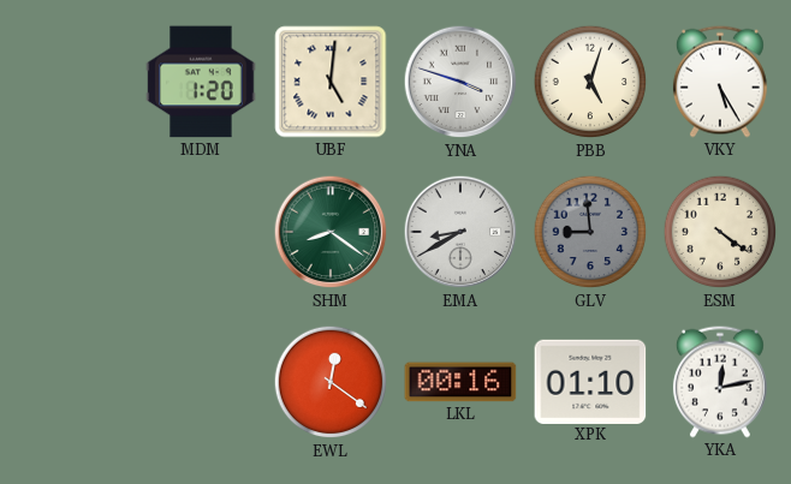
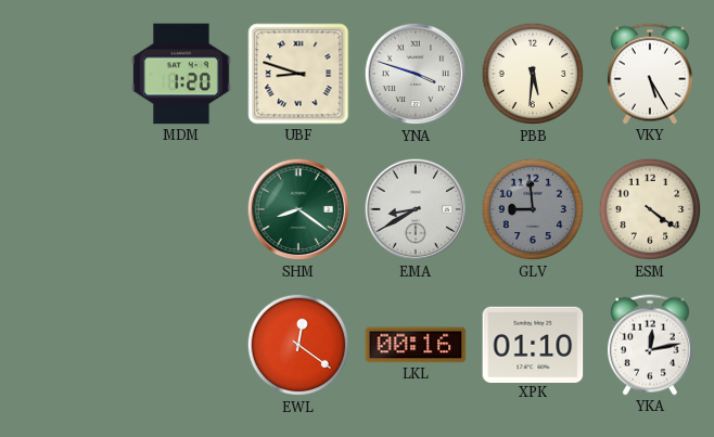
UBF: 5:01 -> 8:48
PBB: 5:03 -> 5:31
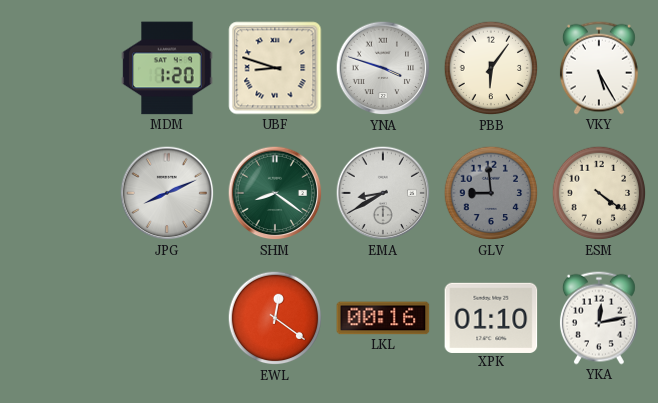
PBB: 5:31 -> 6:06
JPG: none -> 8:11
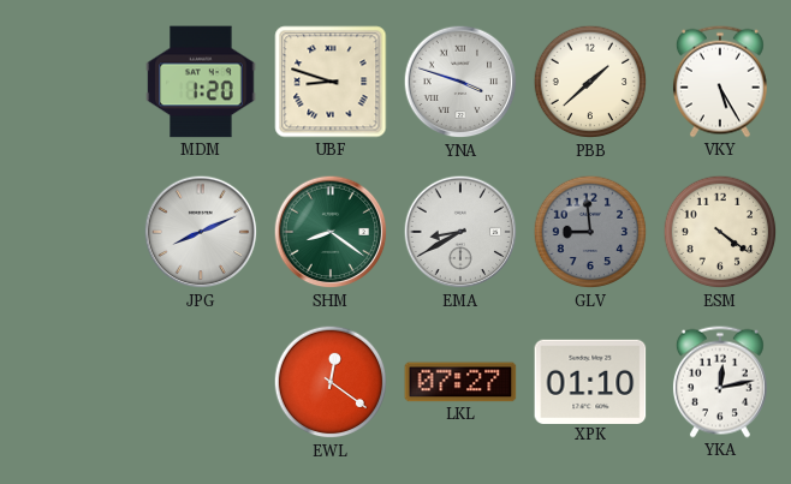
PBB: 6:06 -> 1:38
LKL: 00:16 -> 07:27
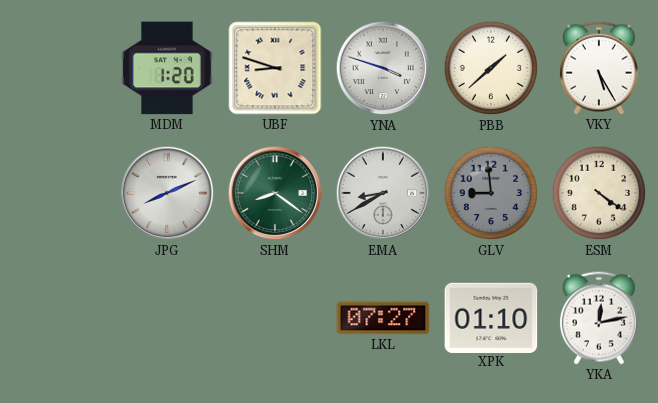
EWL: 12:21 -> none
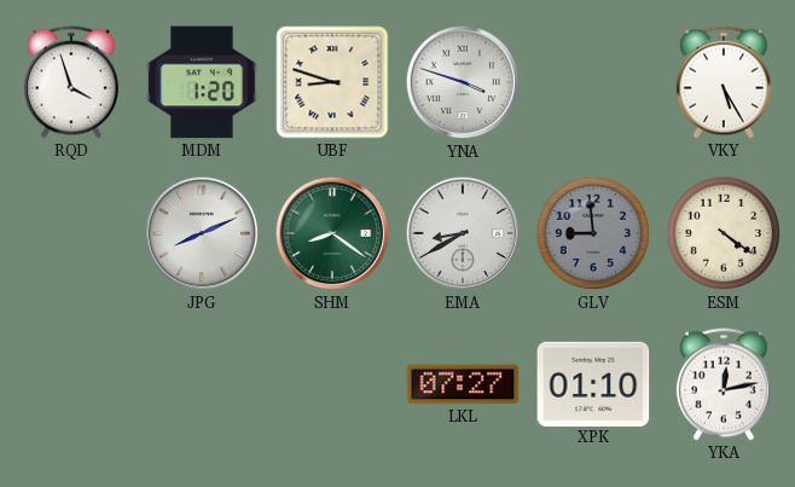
RQD: none -> 3:57
PBB: 1:38 -> none
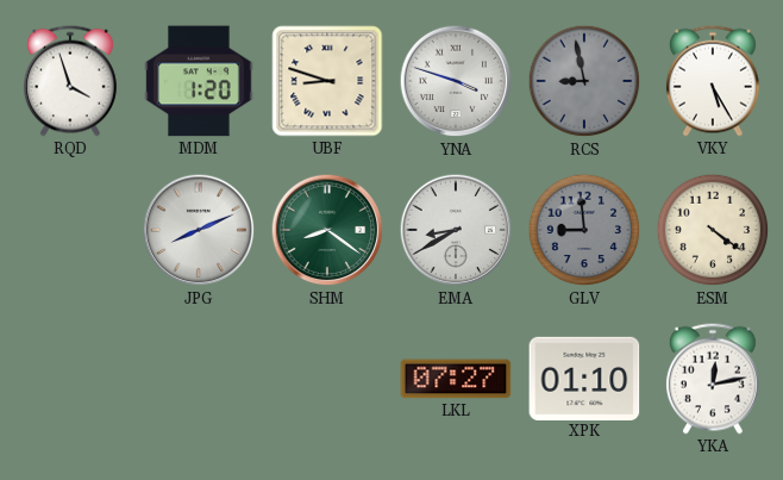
RCS: none -> 8:58
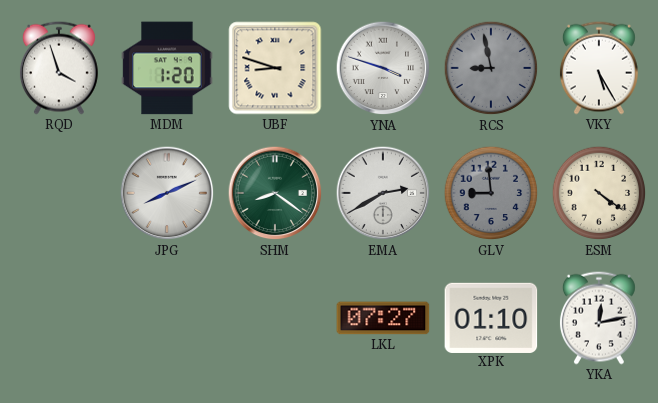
EMA: 8:40 -> 2:40
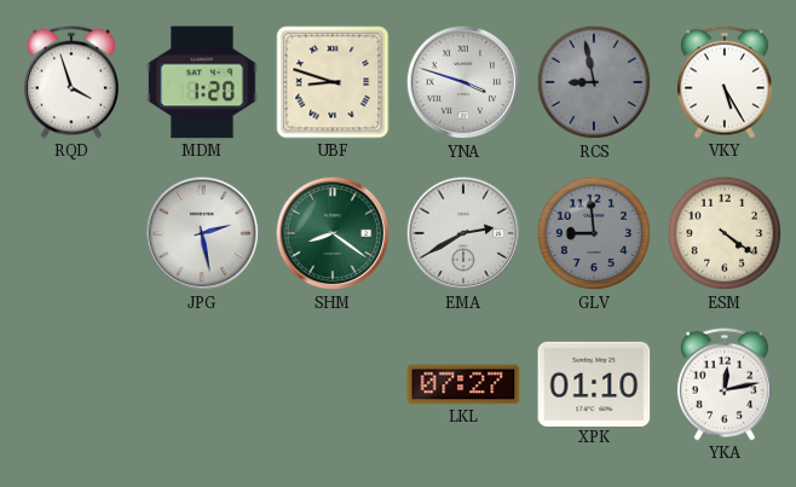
JPG: 8:11 -> 2:28
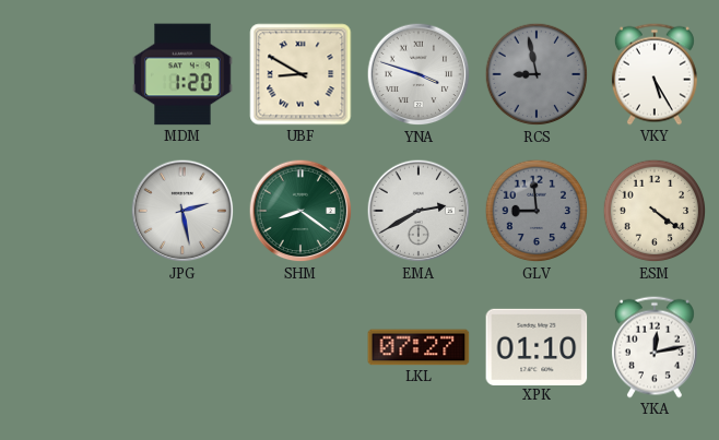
RQD: 3:57 -> none
UBF: 8:48 -> 8:50
